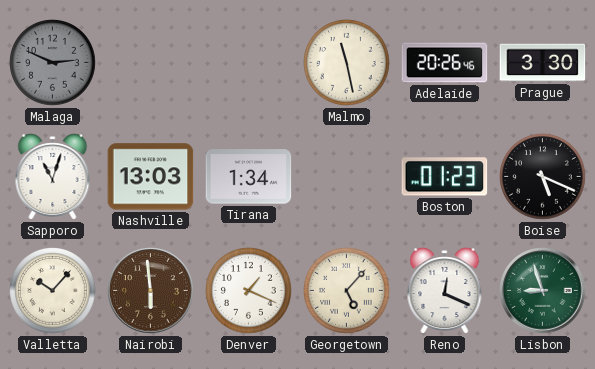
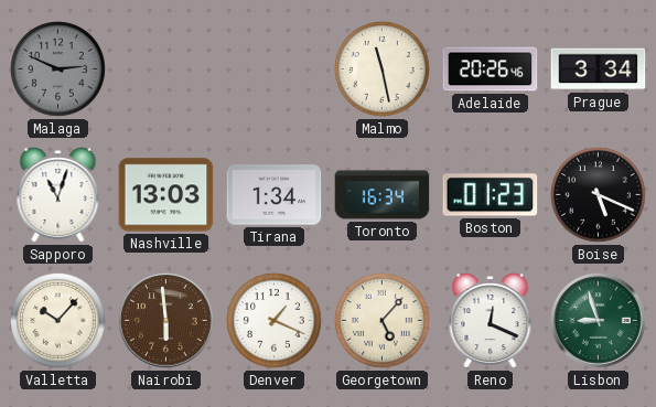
Prague: 3:30 -> 3:34
Toronto: none -> 16:34
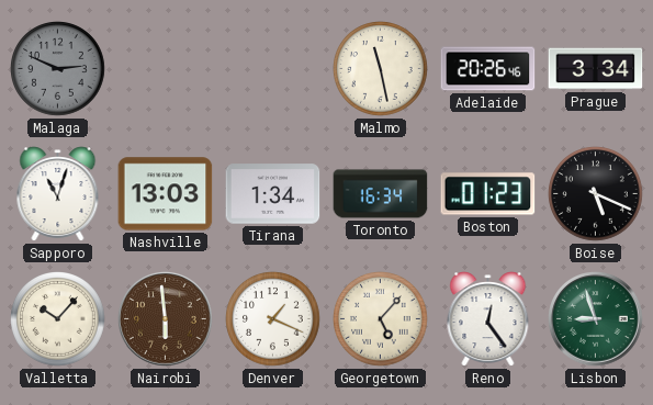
Reno: 12:19 -> 12:24
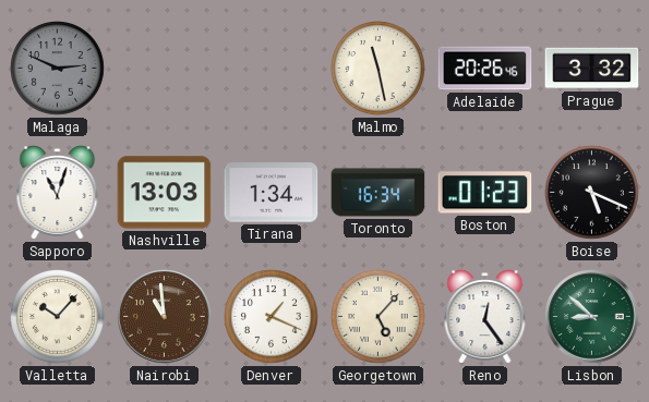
Prague: 3:34 -> 3:32
Nairobi: 5:59 -> 10:59
Lisbon: 8:57 -> 8:52
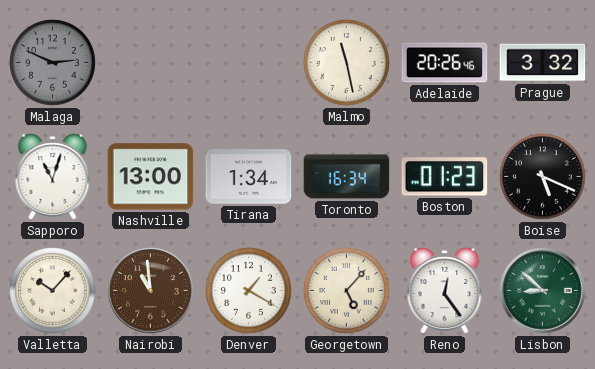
Nashville: 13:03 -> 13:00
Denver: 1:19 -> 1:20
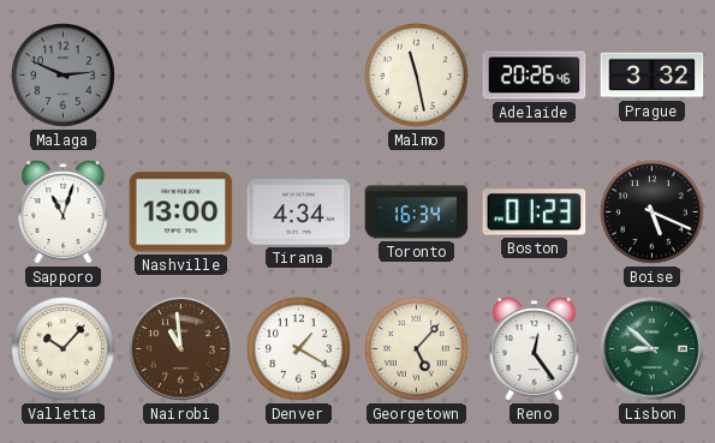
Tirana: 1:34 -> 4:34
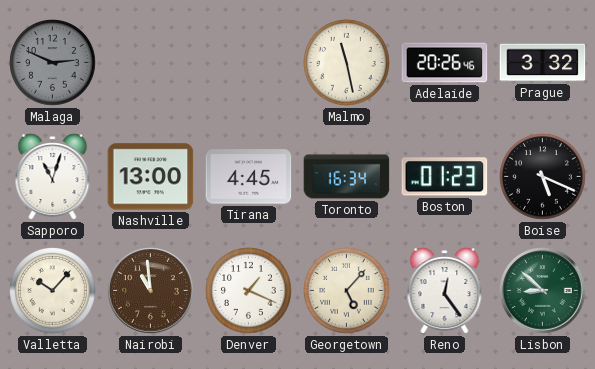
Tirana: 4:34 -> 4:45
Denver: 1:20 -> 1:19
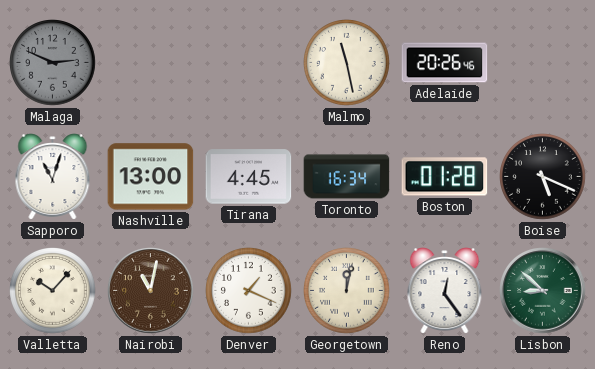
Prague: 3:32 -> none
Boston: 01:23 -> 01:28
Nairobi: 10:59 -> 11:02
Georgetown: 5:07 -> 12:02
